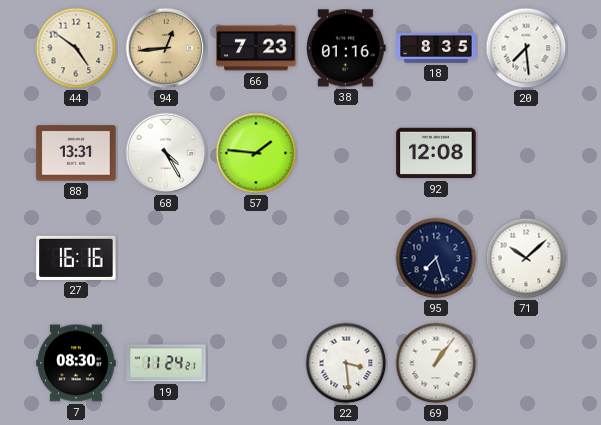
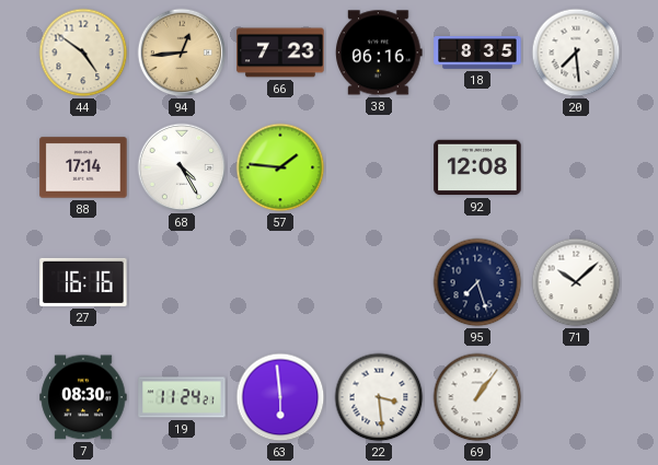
38: 01:16 -> 06:16
88: 13:31 -> 17:14
63: none -> 5:59
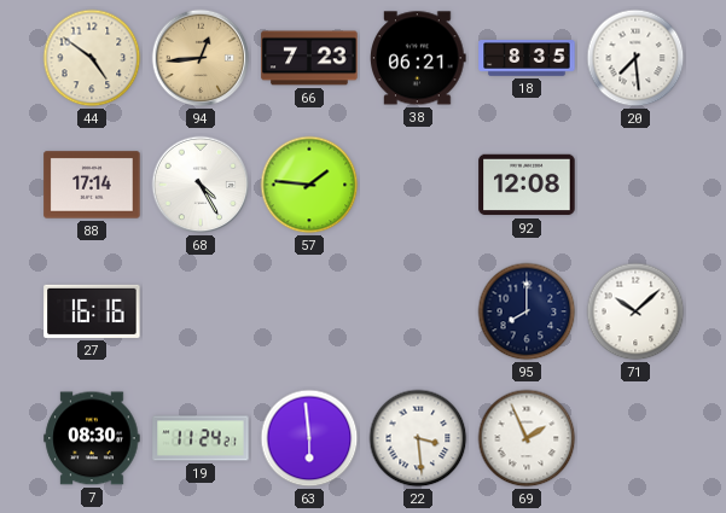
38: 06:16 -> 06:21
95: 7:27 -> 8:00
69: 1:06 -> 1:56
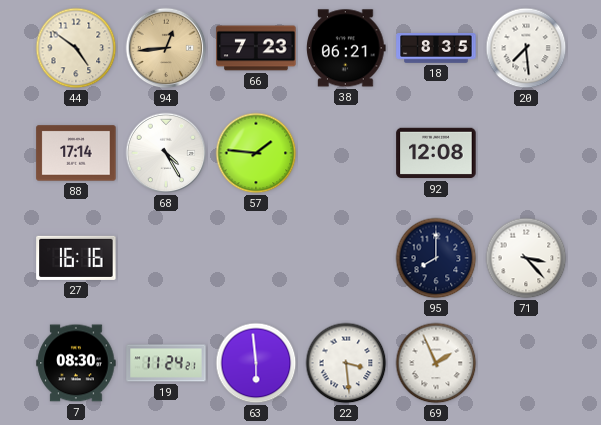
71: 10:08 -> 3:23
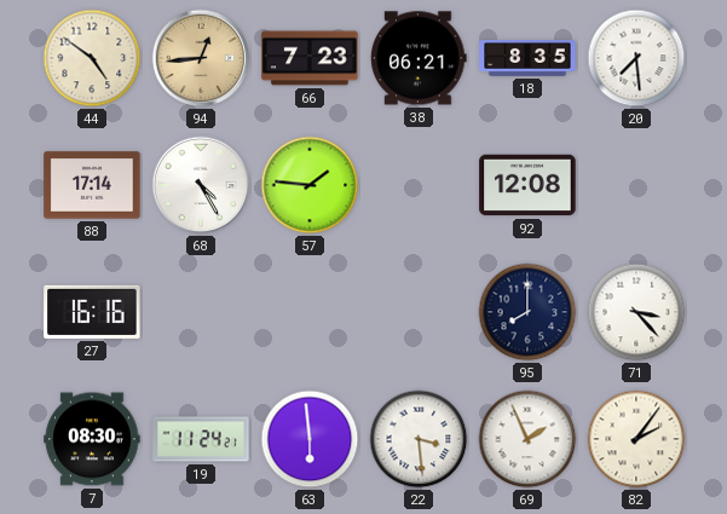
82: none -> 2:06
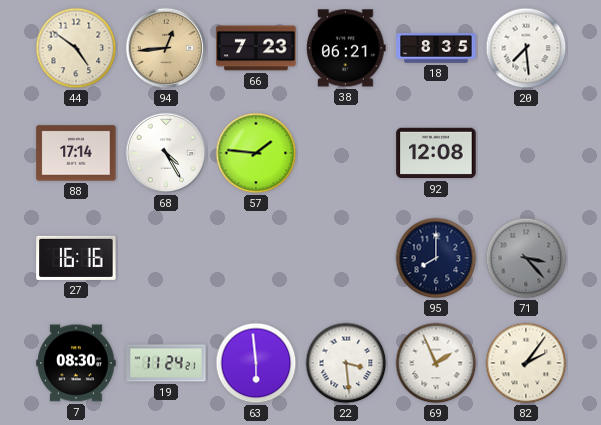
71 dial: white -> grey
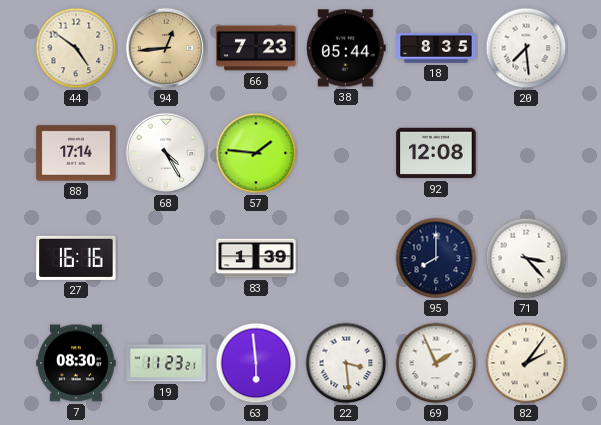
38: 06:21 -> 05:44
83: none -> 1:39
71 dial: grey -> white
19: 11:24 -> 11:23
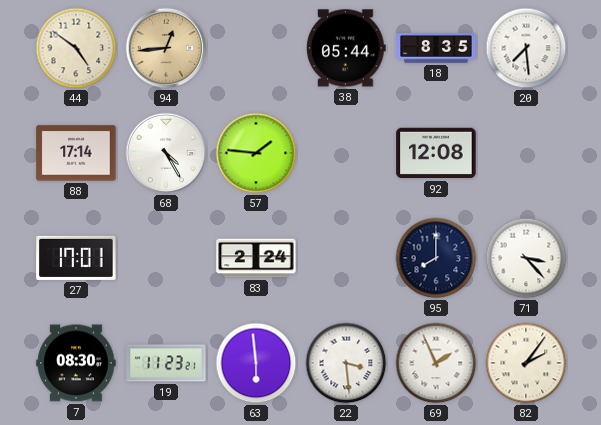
66: 7:23 -> none
27: 16:16 -> 17:01
83: 1:39 -> 2:24
